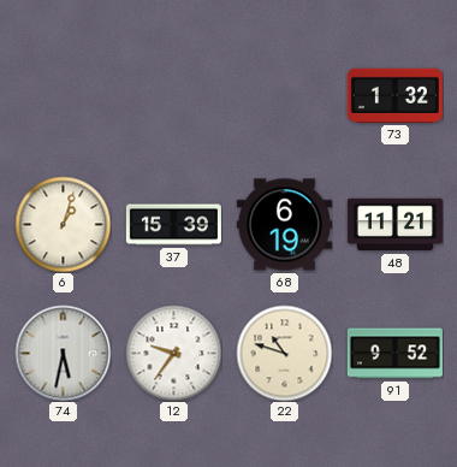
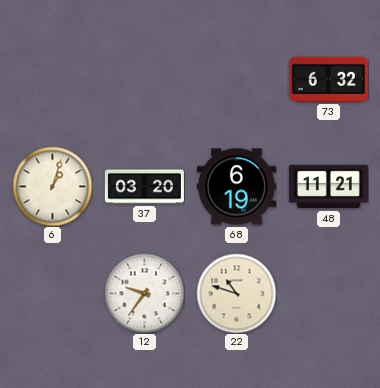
73: 1:32 -> 6:32
37: 15:39 -> 03:20
74: 5:32 -> none
91: 9:52 -> none
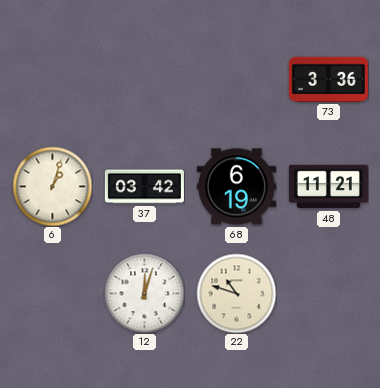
73: 6:32 -> 3:36
37: 03:20 -> 03:42
12: 9:36 -> 12:03
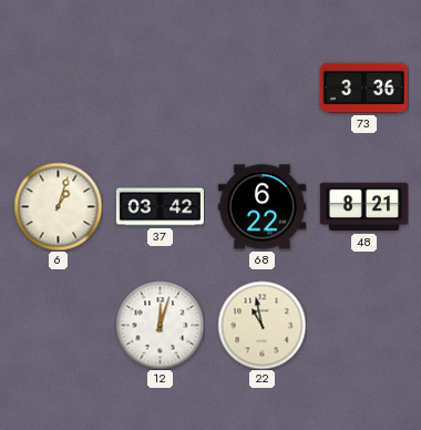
68: 6:19 -> 6:22
48: 11:21 -> 8:21
22: 10:48 -> 10:58
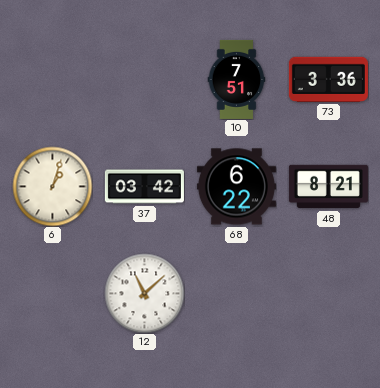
10: none -> 7:51
12: 12:03 -> 11:08
22: 10:58 -> none
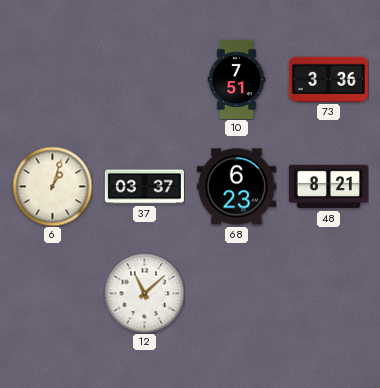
37: 03:42 -> 03:37
68: 6:22 -> 6:23
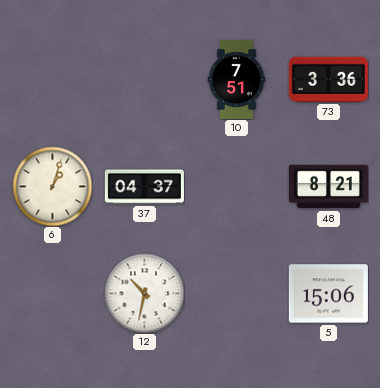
37: 03:37 -> 04:37
68: 6:23 -> none
12: 11:08 -> 10:32
5: none -> 15:06
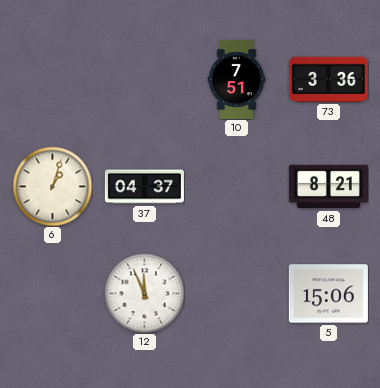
12: 10:32 -> 11:56
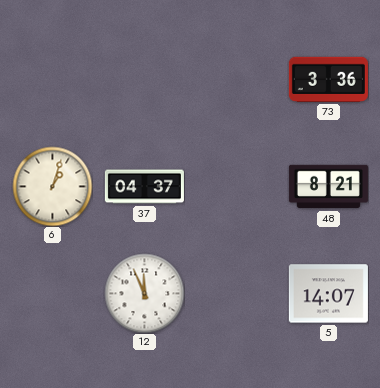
10: 7:51 -> none
5: 15:06 -> 14:07
